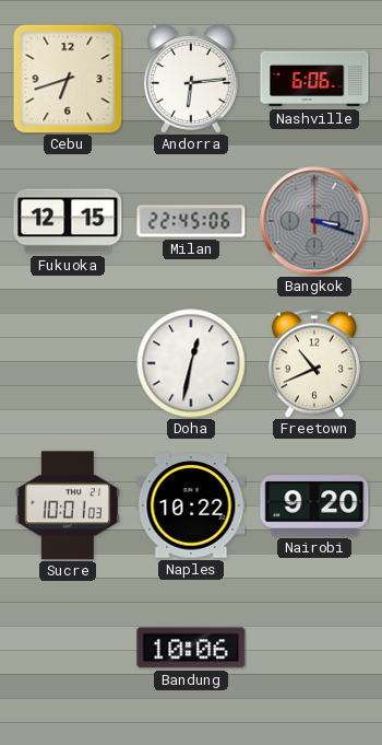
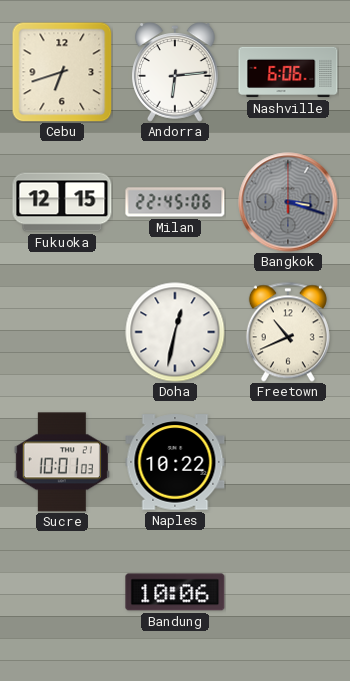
Nairobi: 9:20 -> none
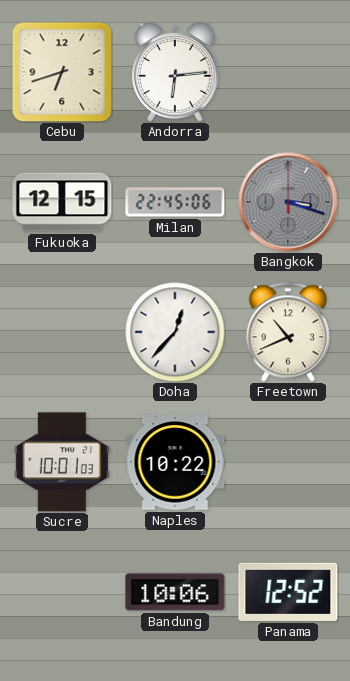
Nashville: 6:06 -> none
Doha: 12:32 -> 12:37
Panama: none -> 12:52
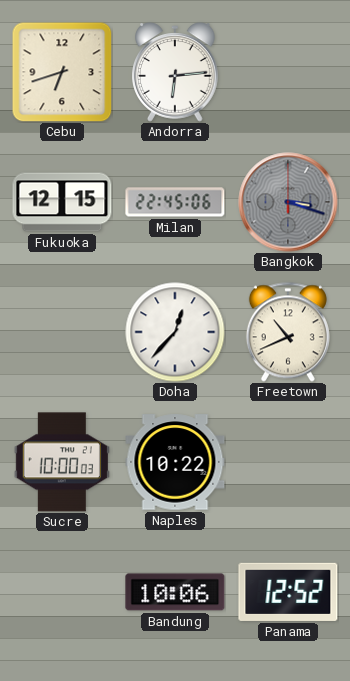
Sucre: 10:01 -> 10:00
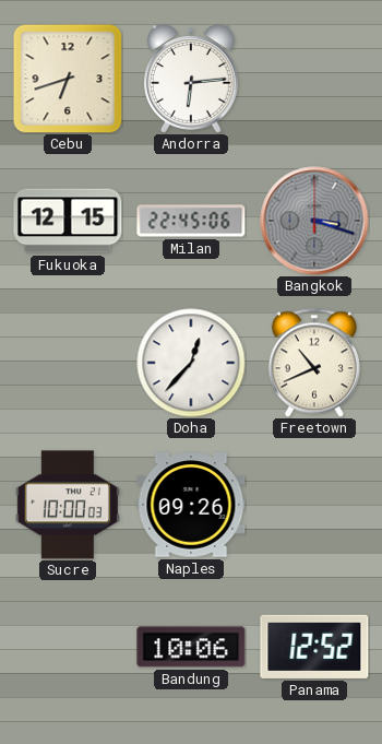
Naples: 10:22 -> 09:26
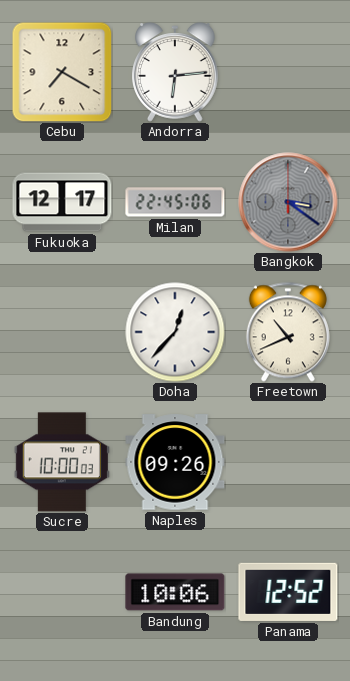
Cebu: 6:42 -> 7:20
Fukuoka: 12:15 -> 12:17
Bangkok: 3:18 -> 3:21
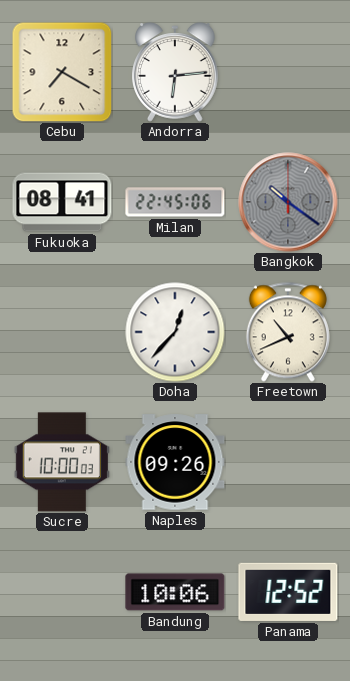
Fukuoka: 12:17 -> 08:41
Bangkok: 3:21 -> 10:21
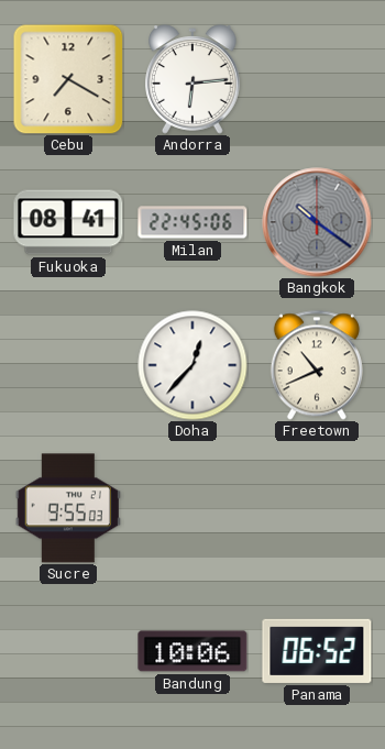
Sucre: 10:00 -> 9:55
Naples: 09:26 -> none
Panama: 12:52 -> 06:52
